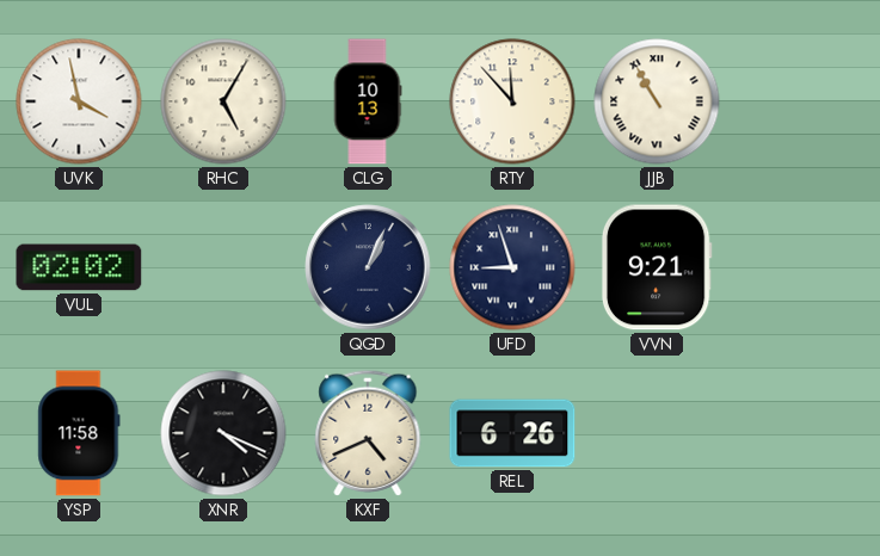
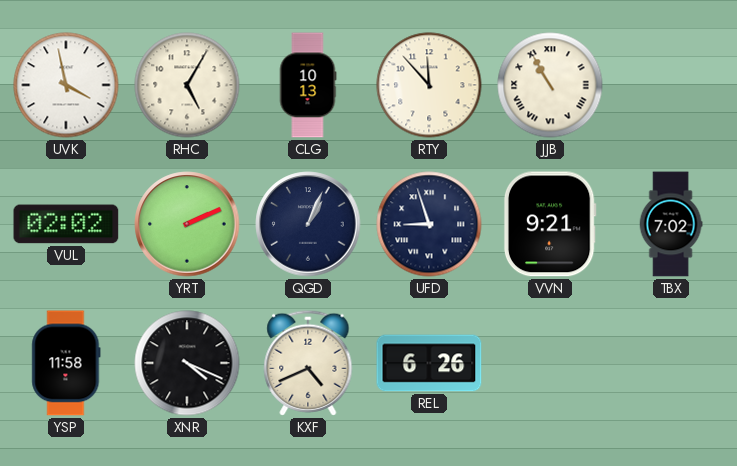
YRT: none -> 2:11
TBX: none -> 7:02
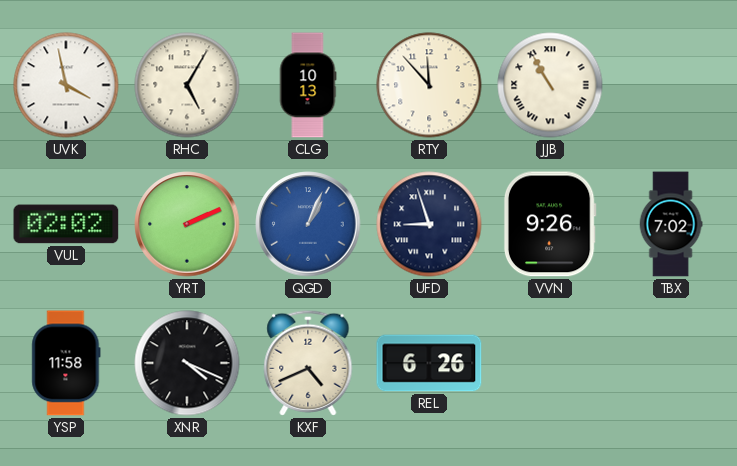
QGD dial: navy -> blue
VVN: 9:21 -> 9:26
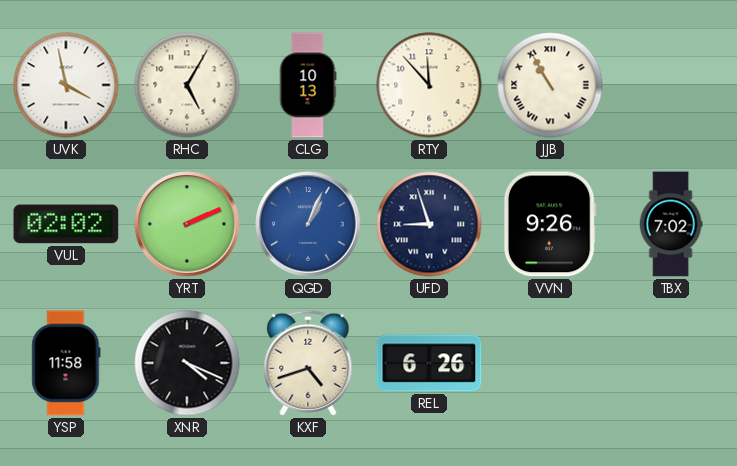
KXF: 4:41 -> 4:42
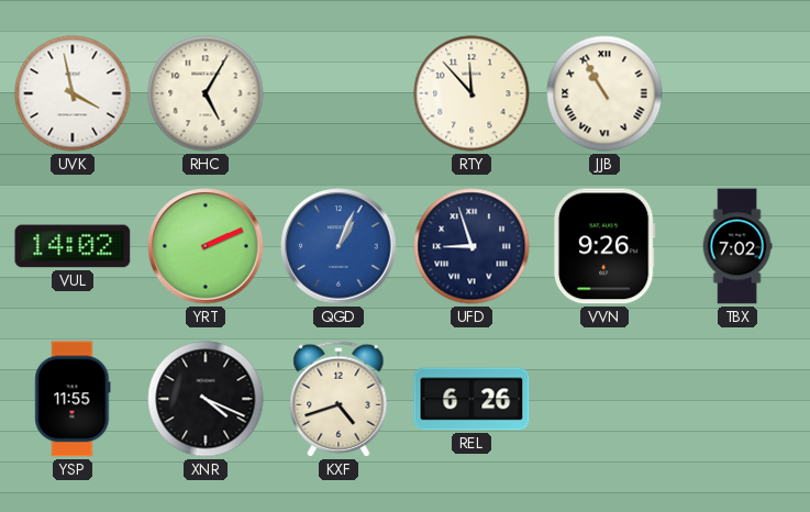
CLG: 10:13 -> none
VUL: 02:02 -> 14:02
YSP: 11:58 -> 11:55
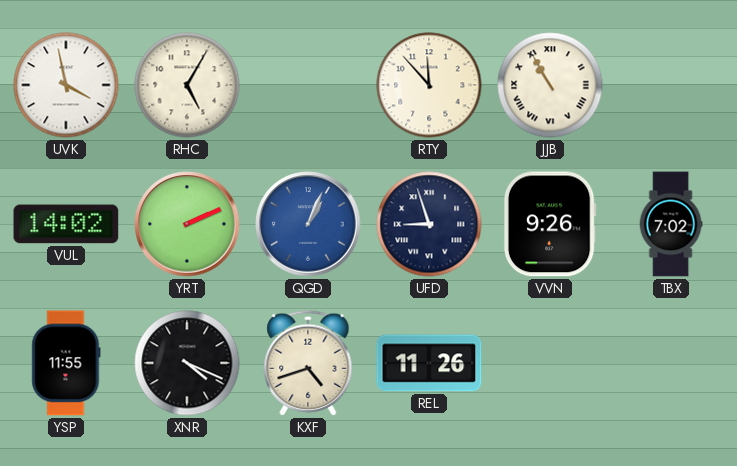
REL: 6:26 -> 11:26
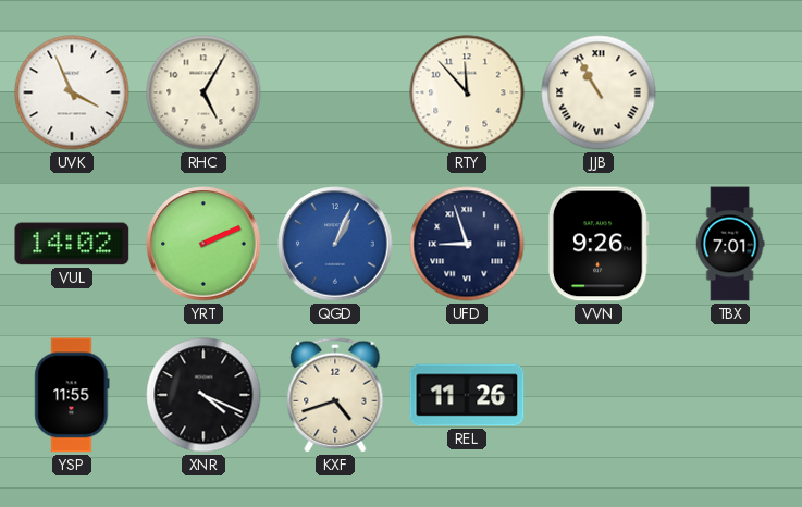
UVK: 3:58 -> 3:56
TBX: 7:02 -> 7:01
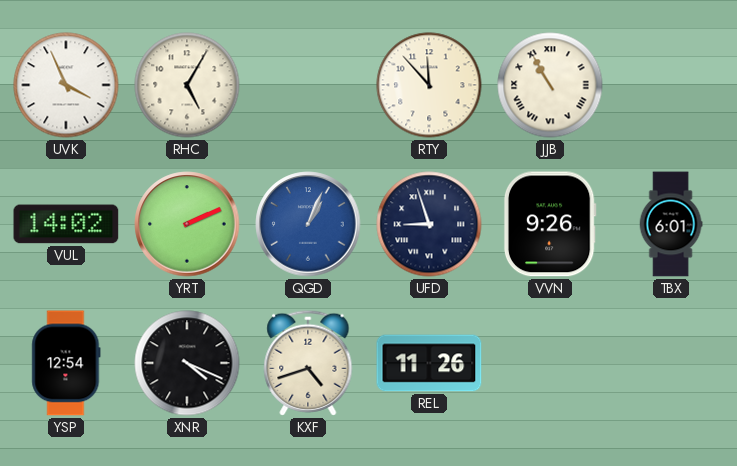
TBX: 7:01 -> 6:01
YSP: 11:55 -> 12:54
